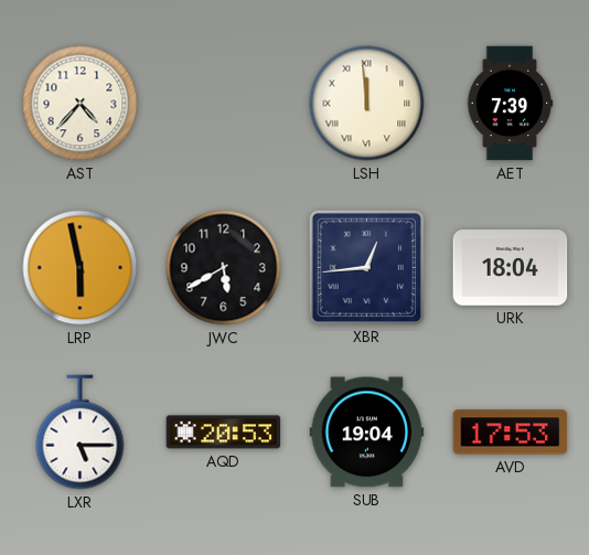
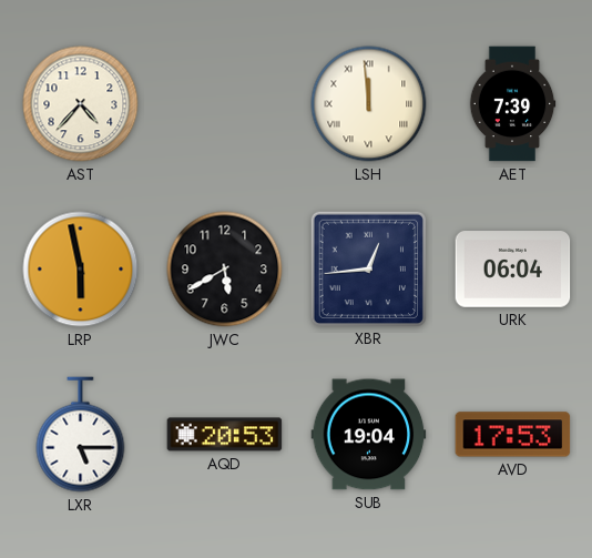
URK: 18:04 -> 06:04
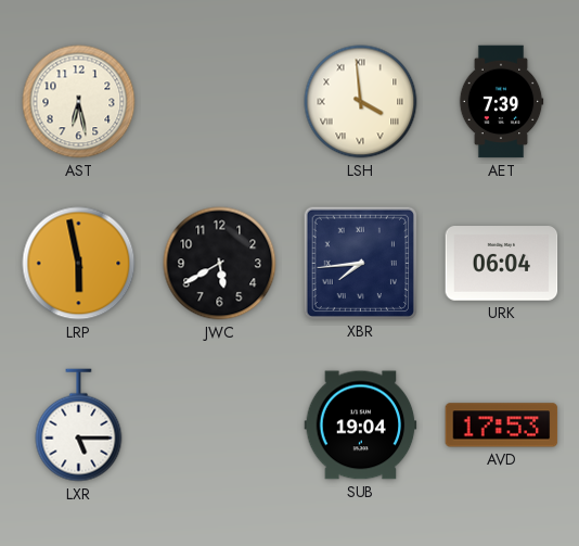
AST: 4:37 -> 6:28
LSH: 11:59 -> 3:59
XBR: 12:44 -> 7:44
AQD: 20:53 -> none
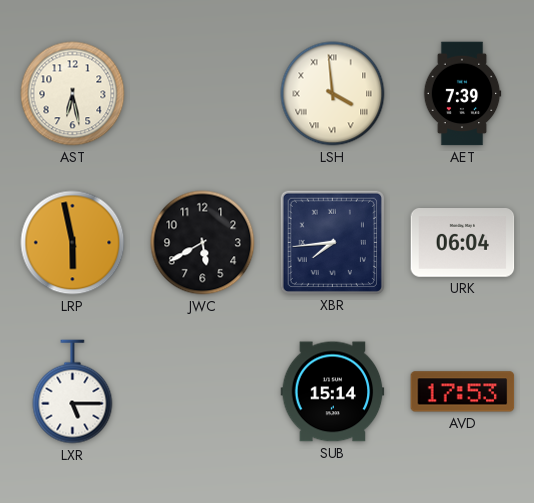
SUB: 19:04 -> 15:14
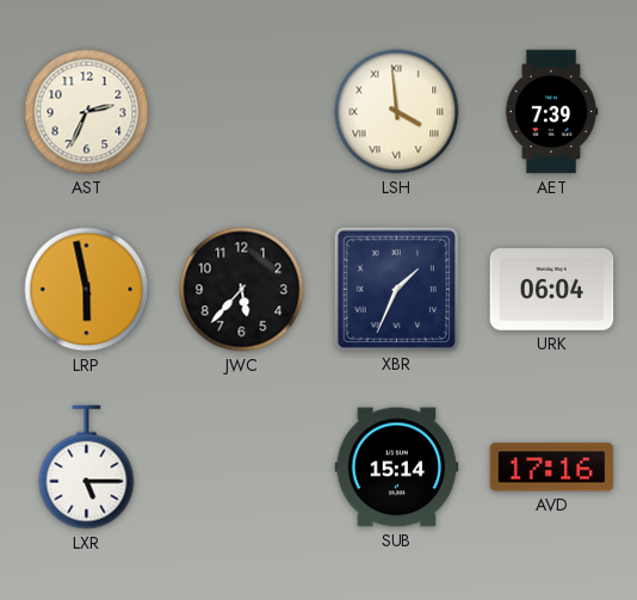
AST: 6:28 -> 2:34
JWC: 5:40 -> 5:37
XBR: 7:44 -> 1:34
AVD: 17:53 -> 17:16
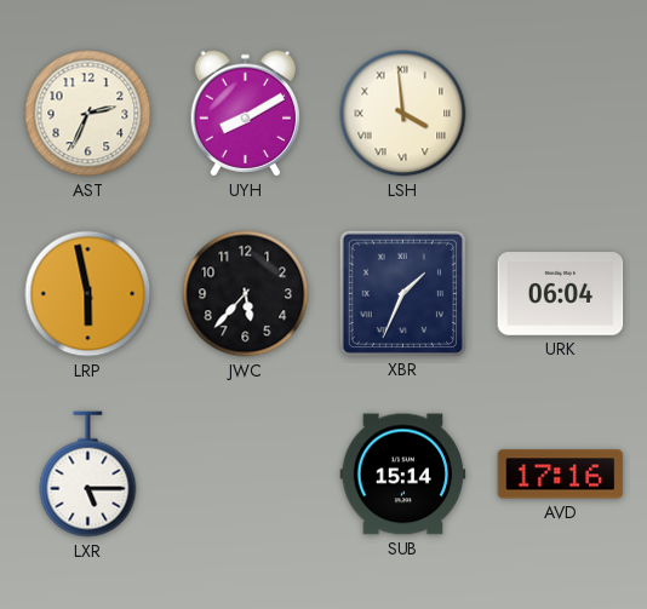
UYH: none -> 8:10
AET: 7:39 -> none
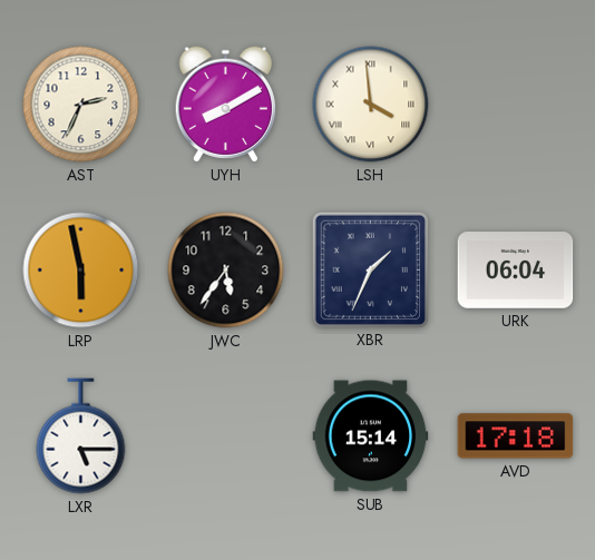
JWC: 5:37 -> 5:36
AVD: 17:16 -> 17:18
